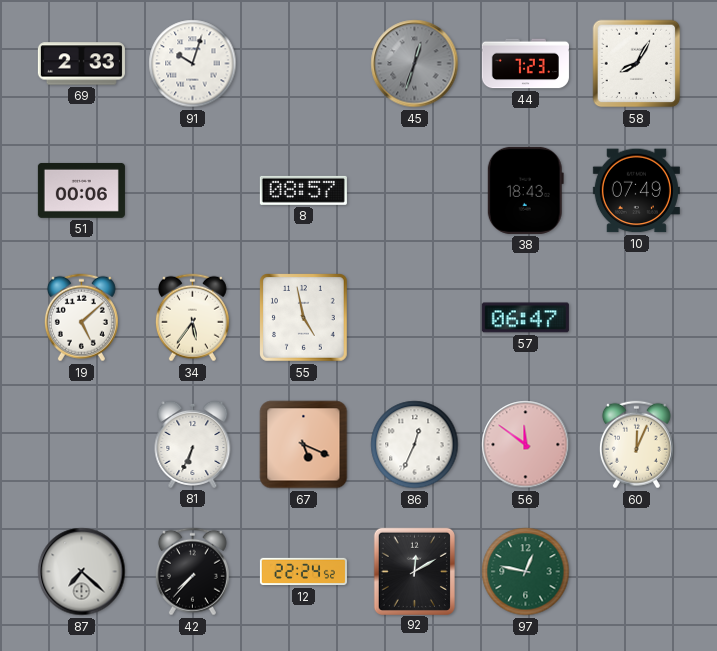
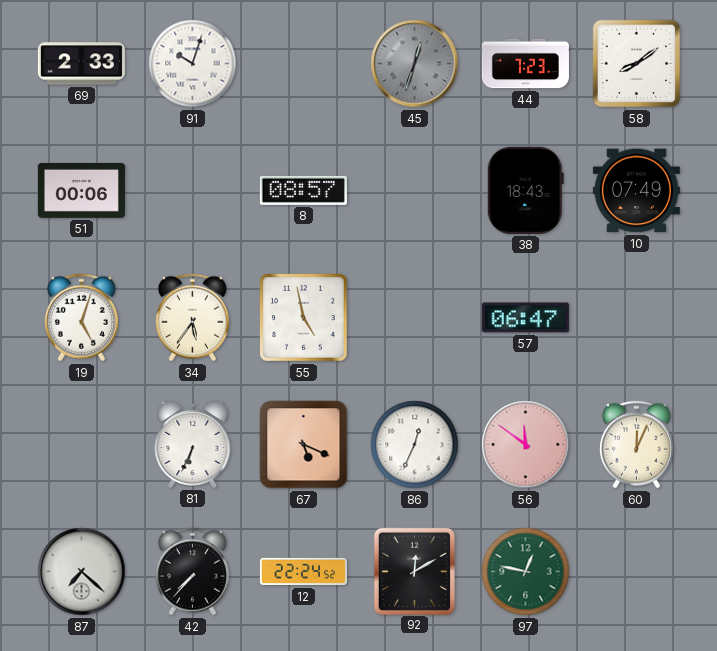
58: 8:05 -> 8:09
19: 5:08 -> 5:03
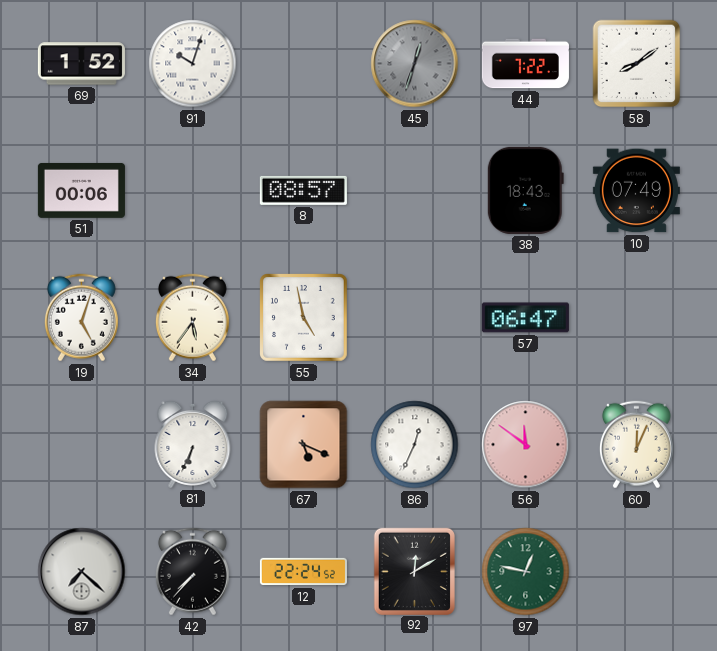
69: 2:33 -> 1:52
44: 7:23 -> 7:22
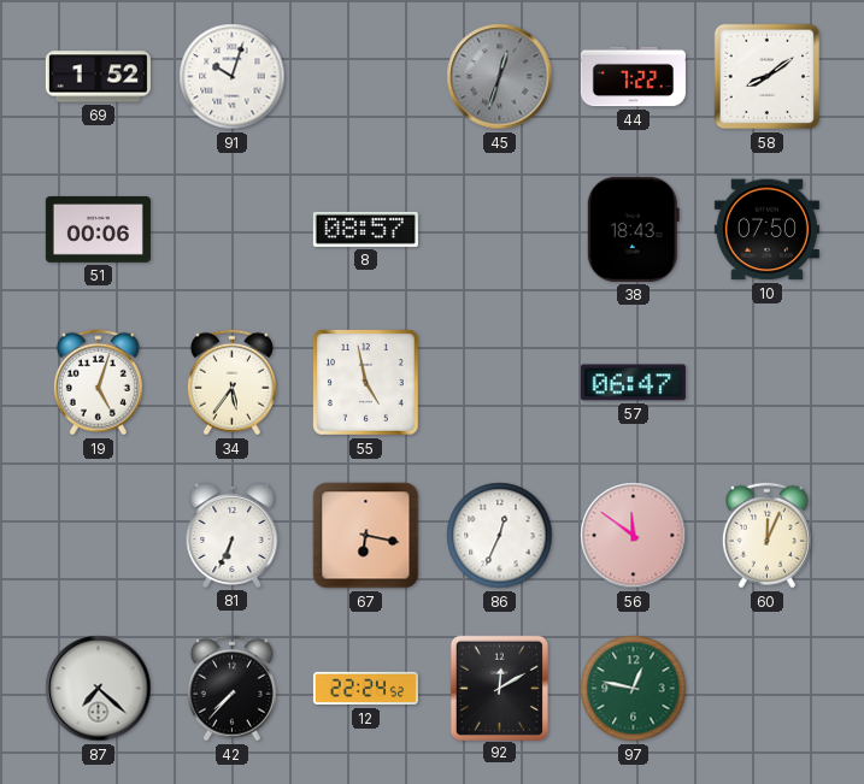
10: 07:49 -> 07:50
67: 5:19 -> 6:17
